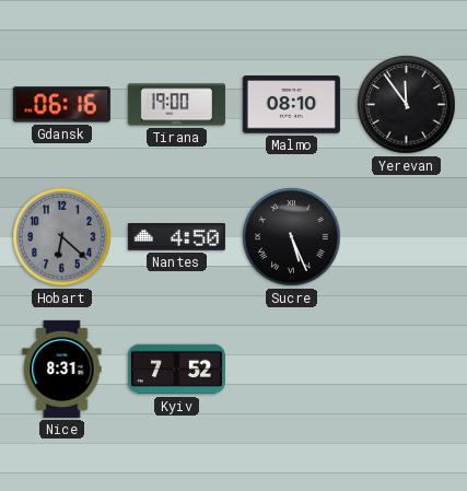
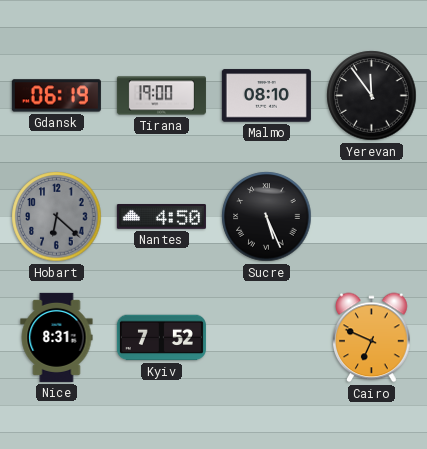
Gdansk: 06:16 -> 06:19
Cairo: none -> 6:49
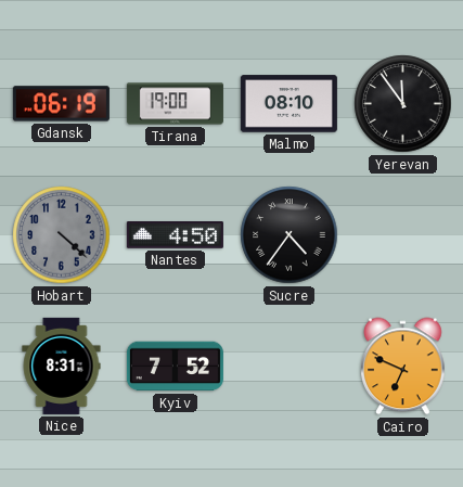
Hobart: 6:22 -> 4:22
Sucre: 5:26 -> 4:36
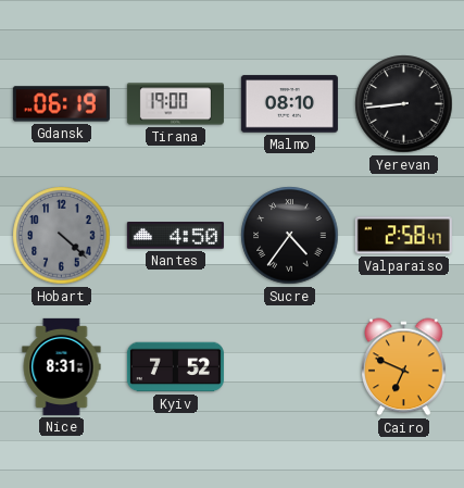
Yerevan: 11:54 -> 8:44
Valparaiso: none -> 2:58
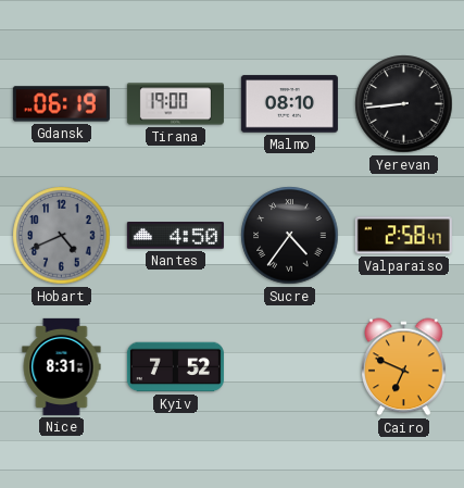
Hobart: 4:22 -> 4:41
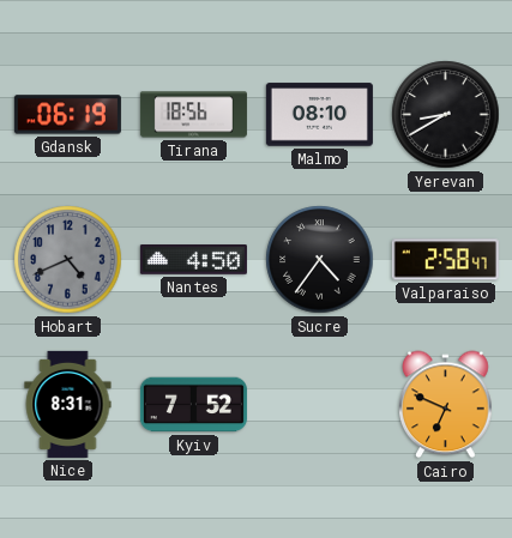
Tirana: 19:00 -> 18:56
Yerevan: 8:44 -> 8:40
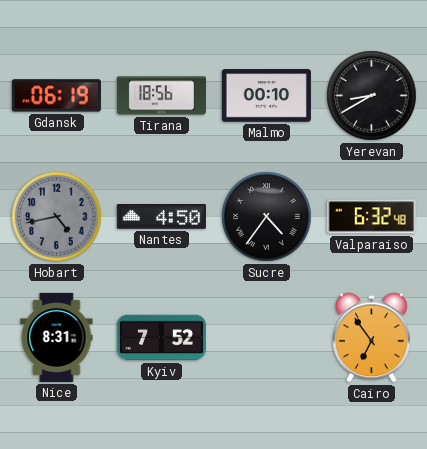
Malmo: 08:10 -> 00:10
Hobart: 4:41 -> 4:43
Valparaiso: 2:58 -> 6:32
Cairo: 6:49 -> 6:54
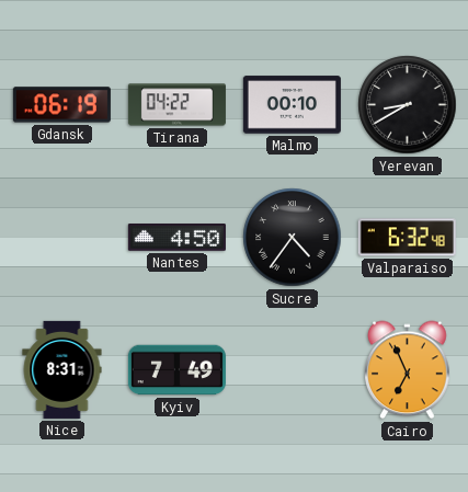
Tirana: 18:56 -> 04:22
Hobart: 4:43 -> none
Kyiv: 7:52 -> 7:49
Cairo: 6:54 -> 6:56
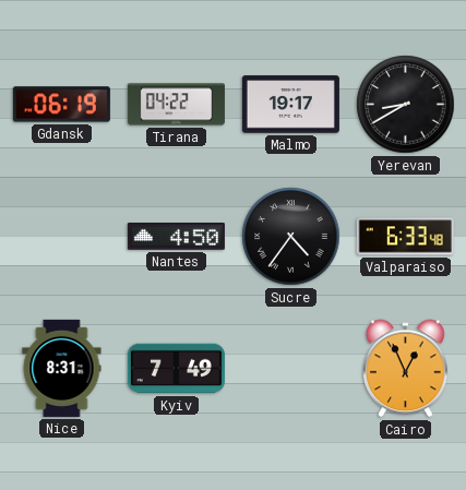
Malmo: 00:10 -> 19:17
Valparaiso: 6:32 -> 6:33
Cairo: 6:56 -> 12:56
